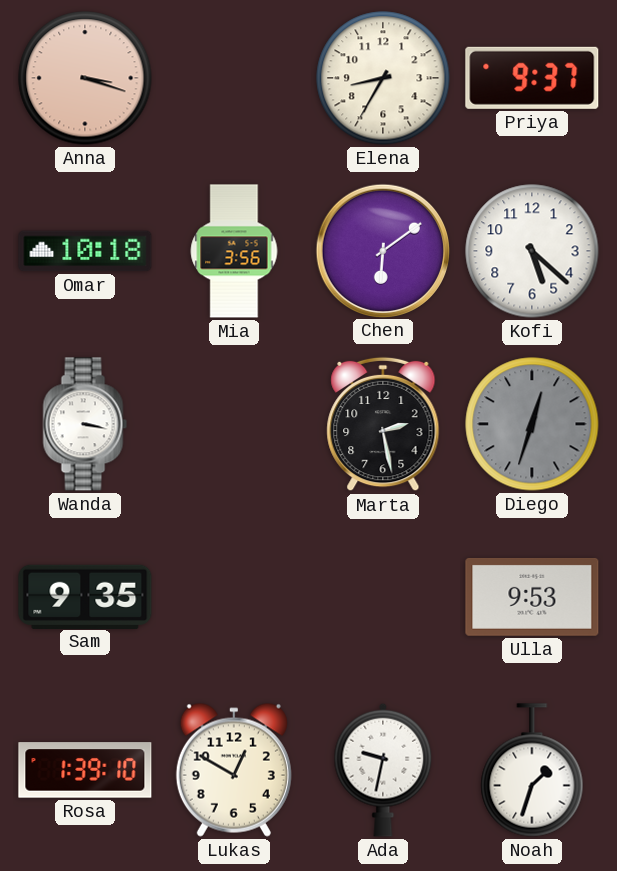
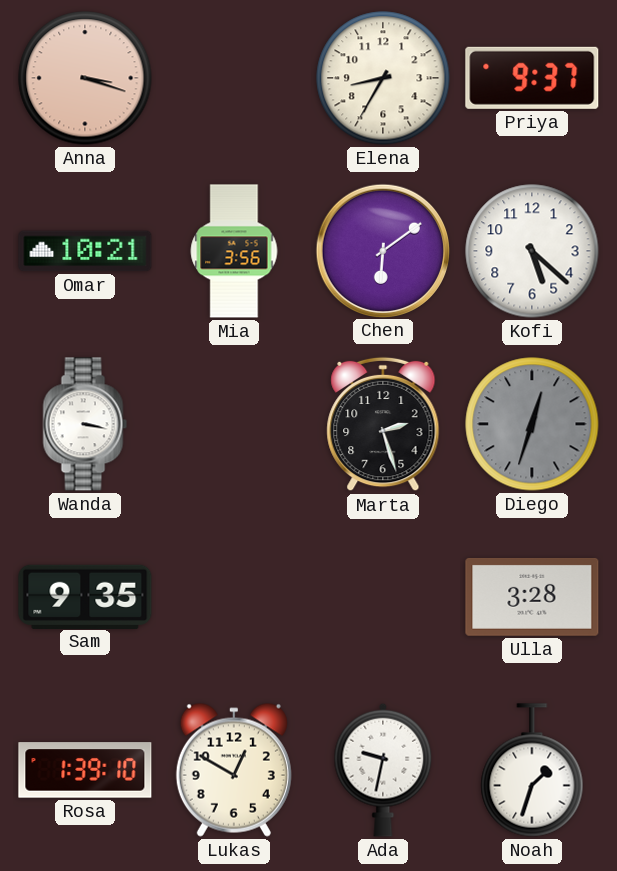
Omar: 10:18 -> 10:21
Marta: 2:28 -> 2:27
Ulla: 9:53 -> 3:28
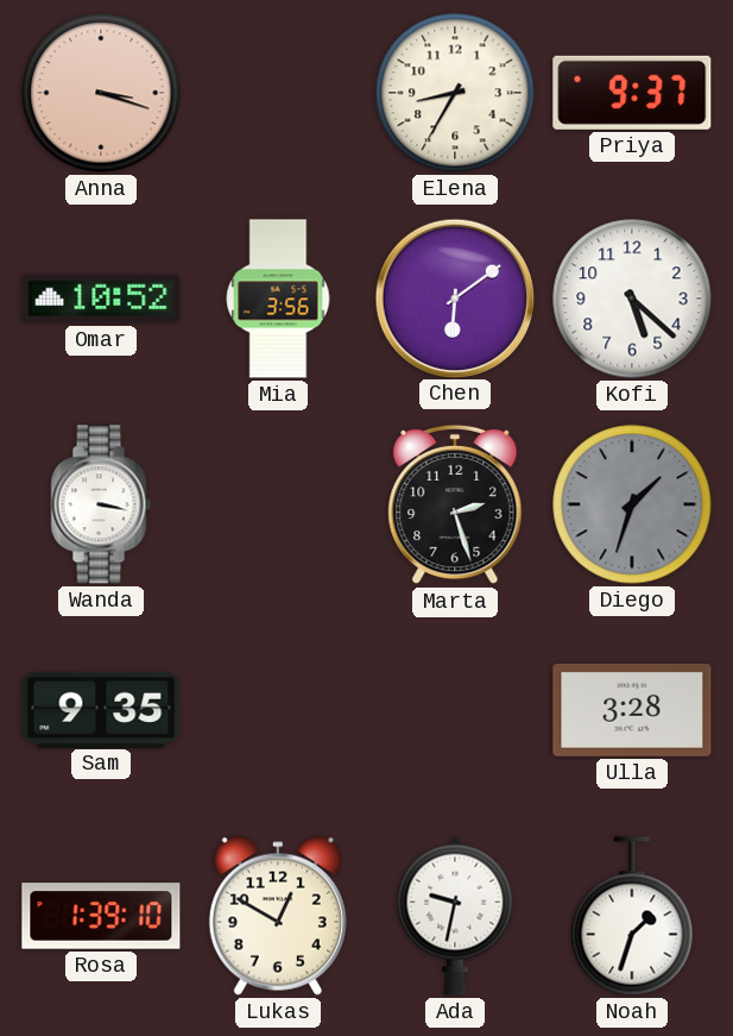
Omar: 10:21 -> 10:52
Diego: 12:33 -> 1:33
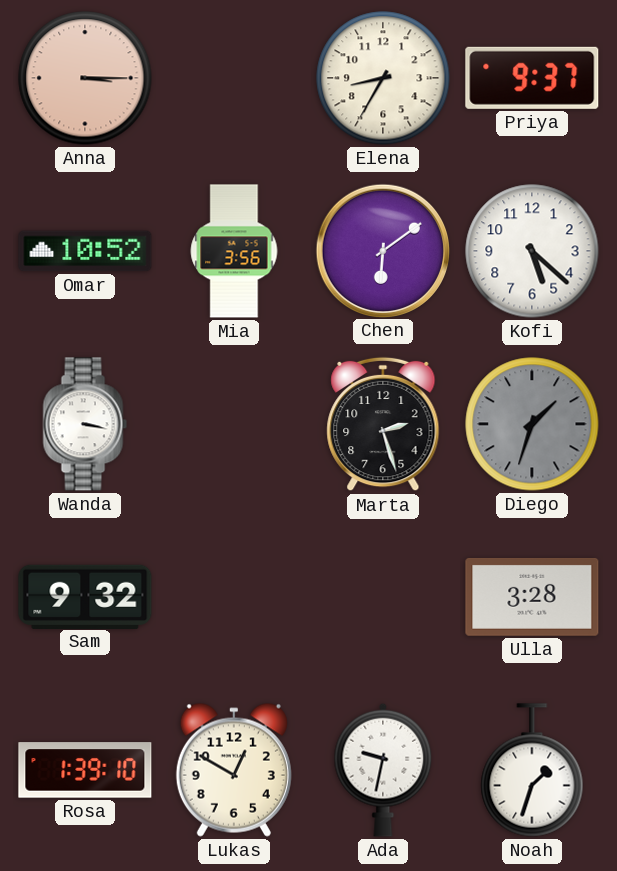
Anna: 3:18 -> 3:15
Sam: 9:35 -> 9:32
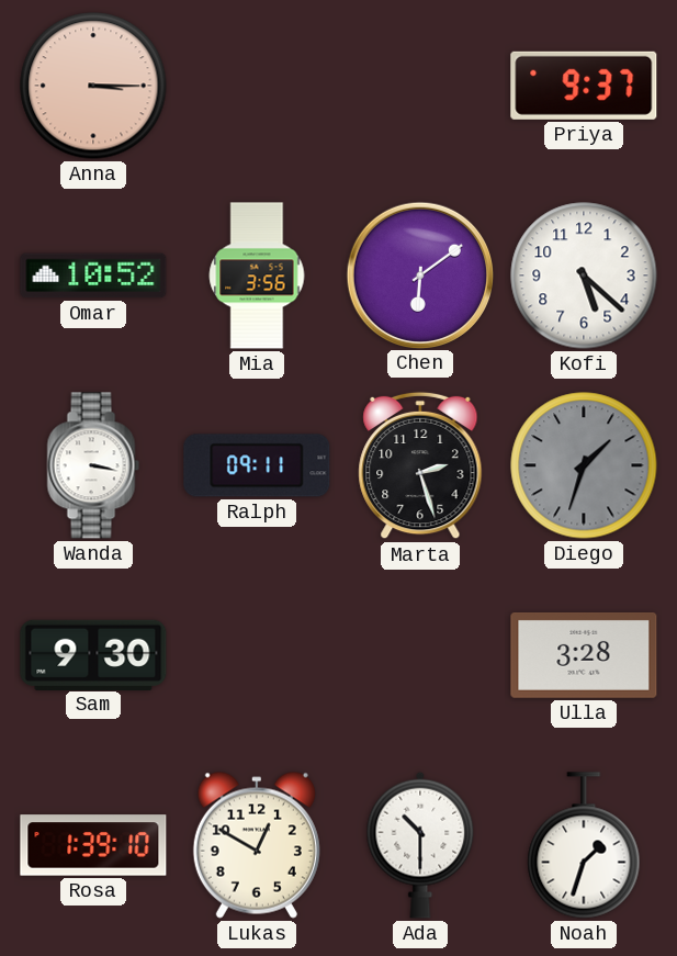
Elena: 8:35 -> none
Ralph: none -> 09:11
Sam: 9:32 -> 9:30
Ada: 9:32 -> 10:30
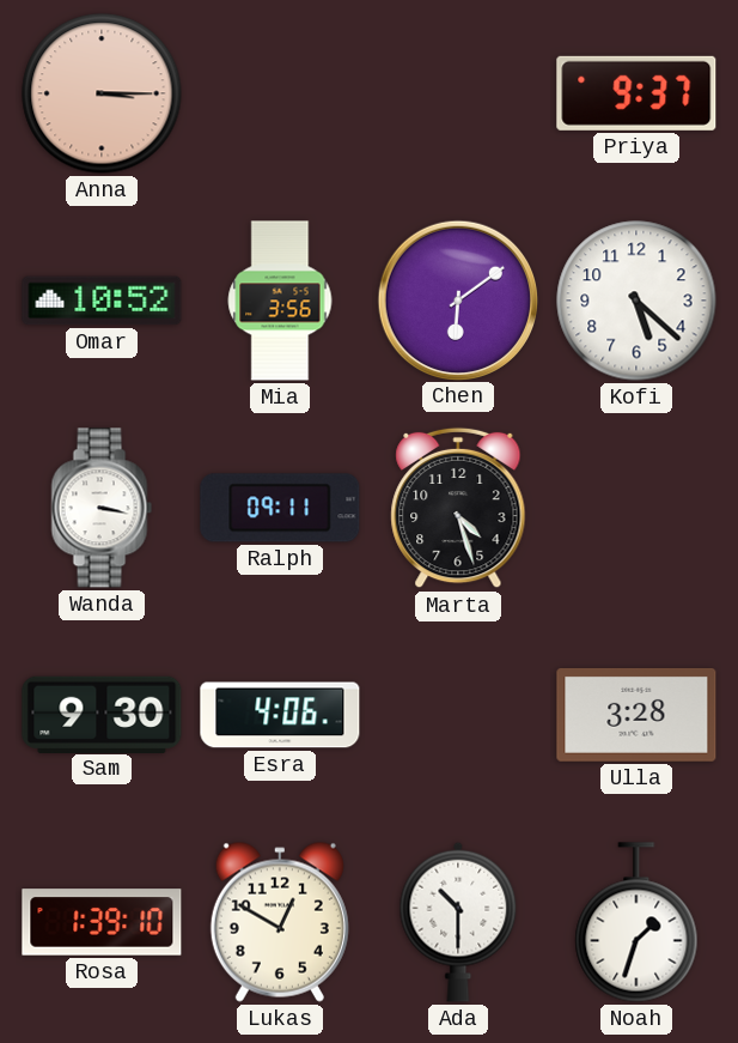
Marta: 2:27 -> 4:27
Diego: 1:33 -> none
Esra: none -> 4:06
